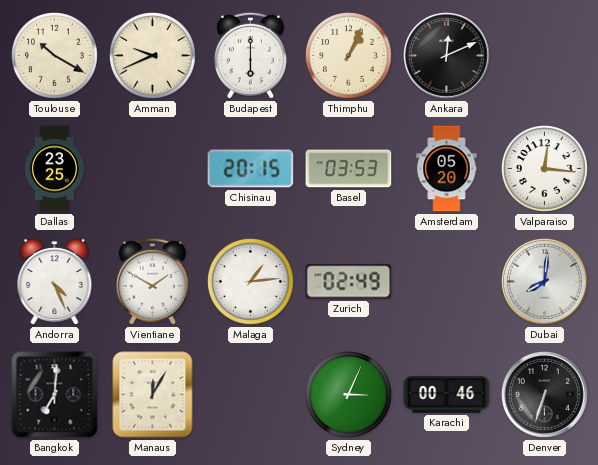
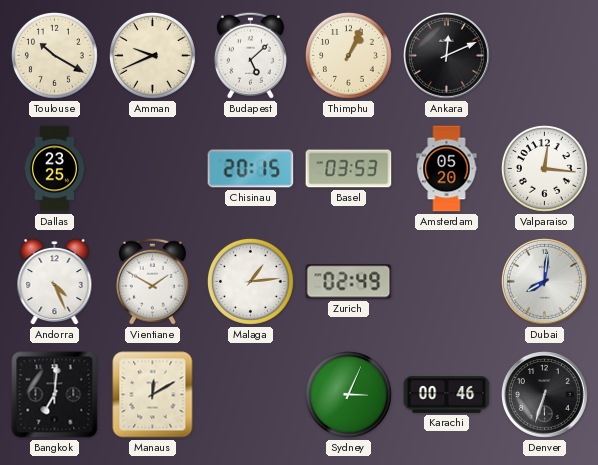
Budapest: 6:00 -> 5:08
Manaus: 12:05 -> 12:10
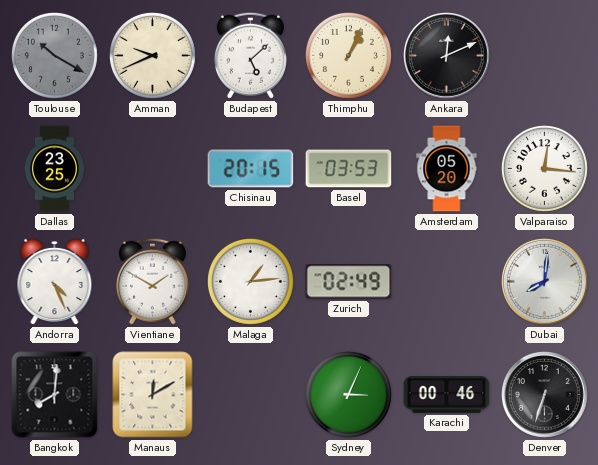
Toulouse dial: cream -> grey
Bangkok: 7:01 -> 8:01
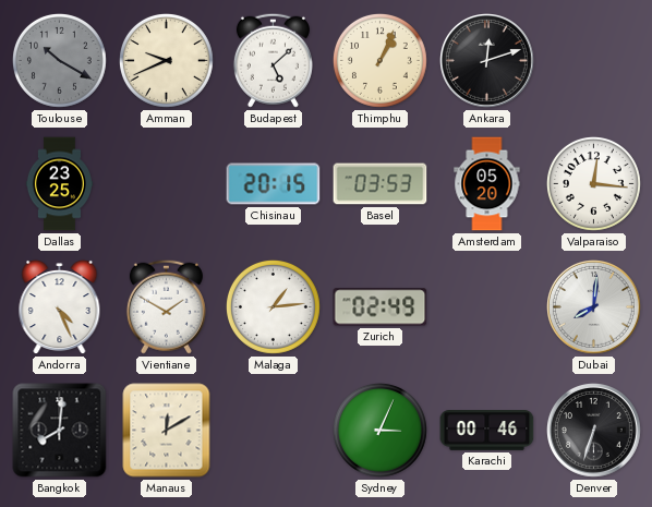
Ankara: 12:11 -> 12:12
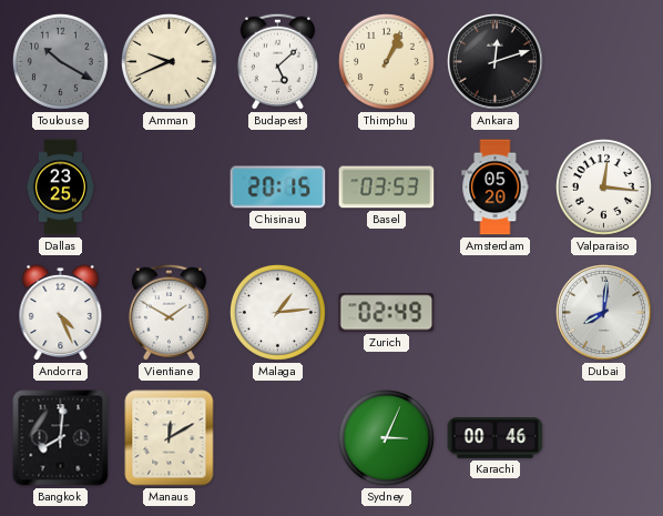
Denver: 6:33 -> none
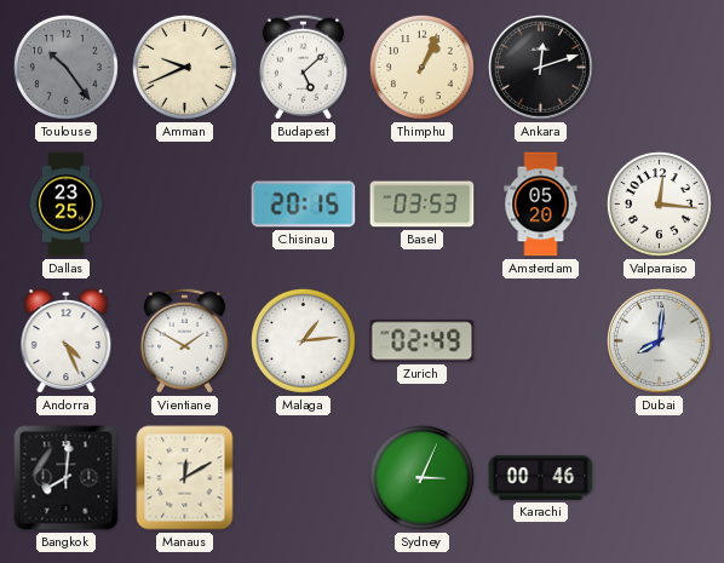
Toulouse: 10:20 -> 10:24
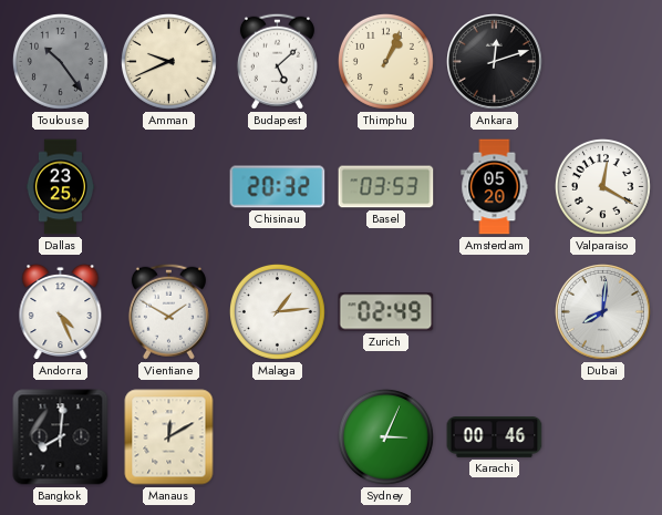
Chisinau: 20:15 -> 20:32
Valparaiso: 12:16 -> 12:20
